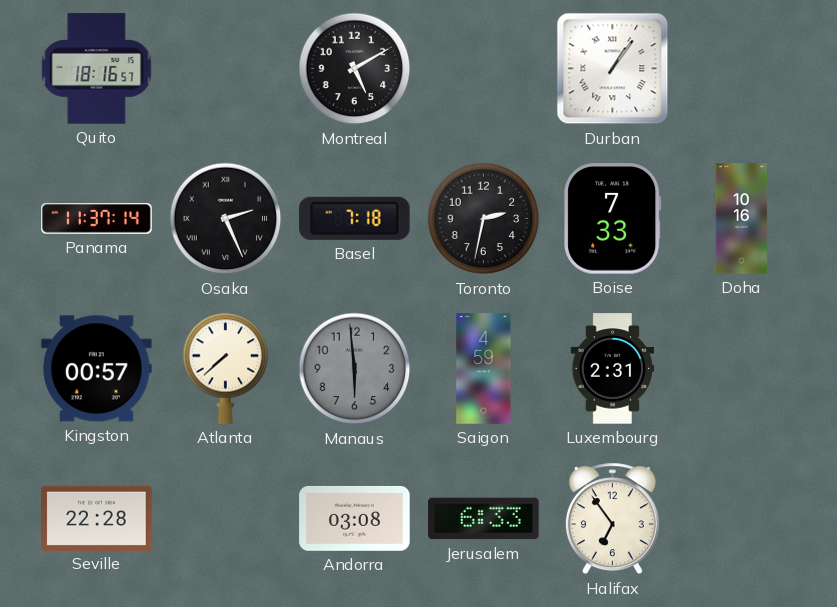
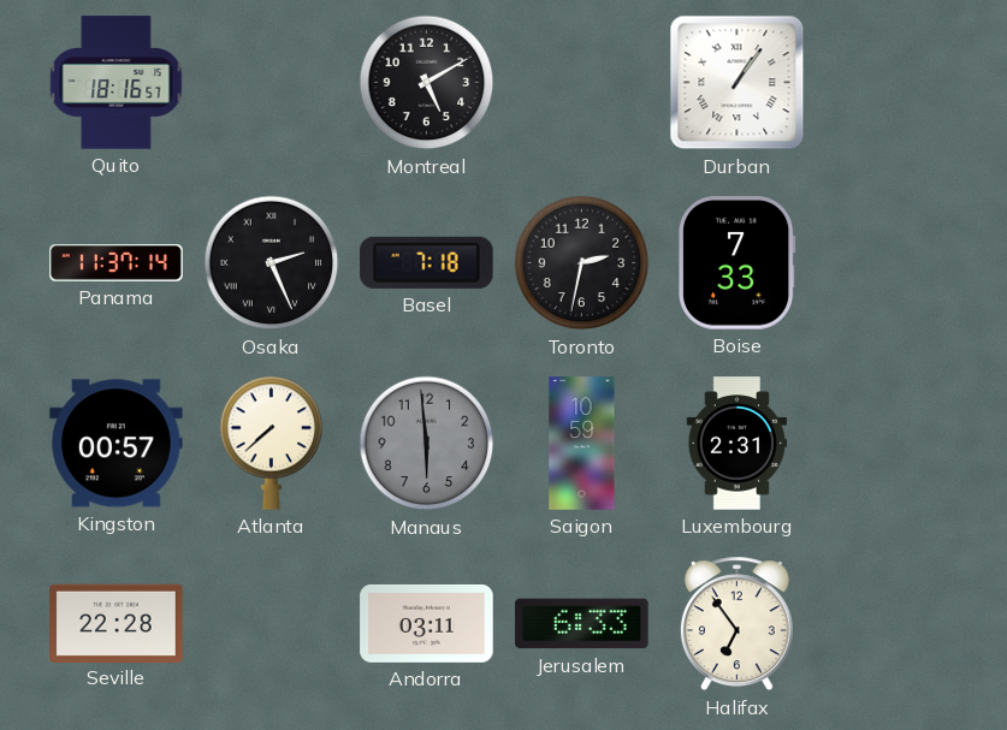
Doha: 10:16 -> none
Saigon: 4:59 -> 10:59
Andorra: 03:08 -> 03:11
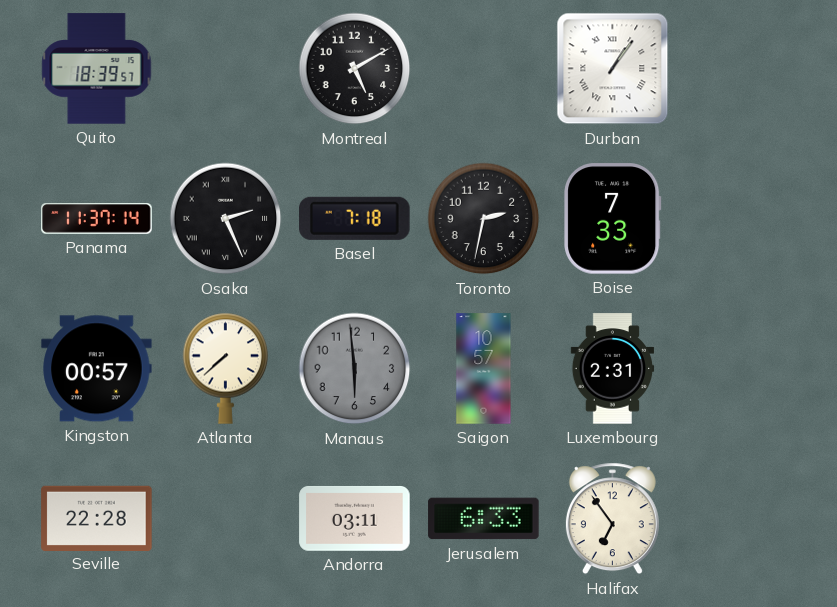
Quito: 18:16 -> 18:39
Saigon: 10:59 -> 10:57
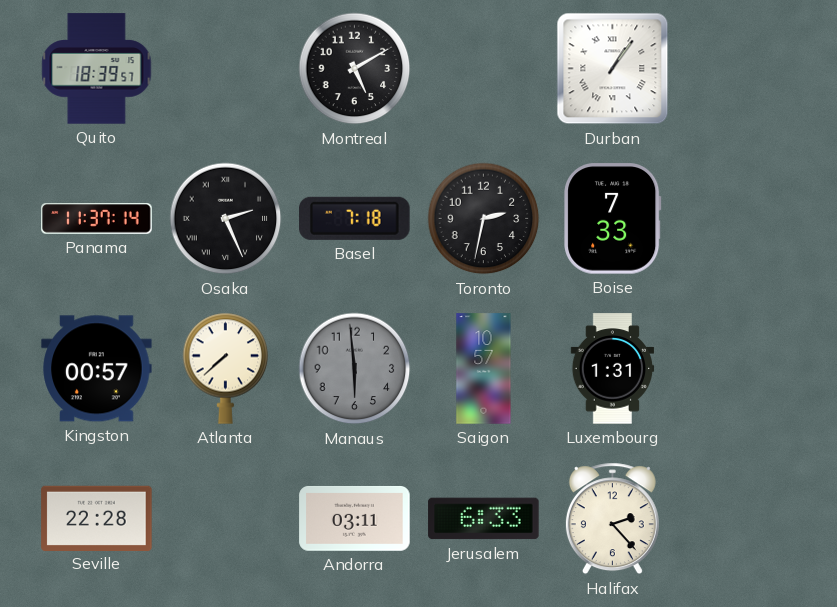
Luxembourg: 2:31 -> 1:31
Halifax: 6:54 -> 2:23
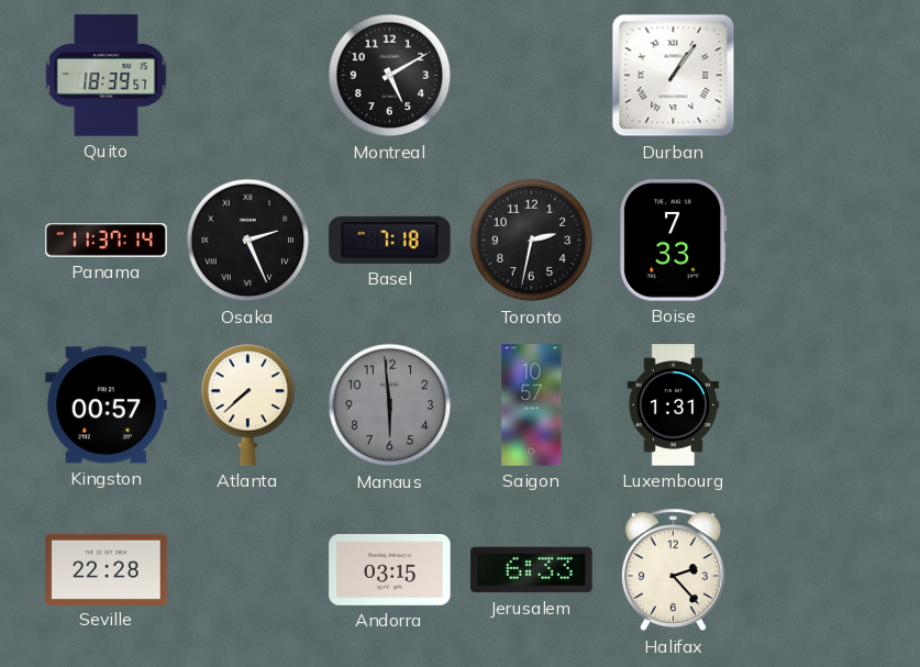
Andorra: 03:11 -> 03:15
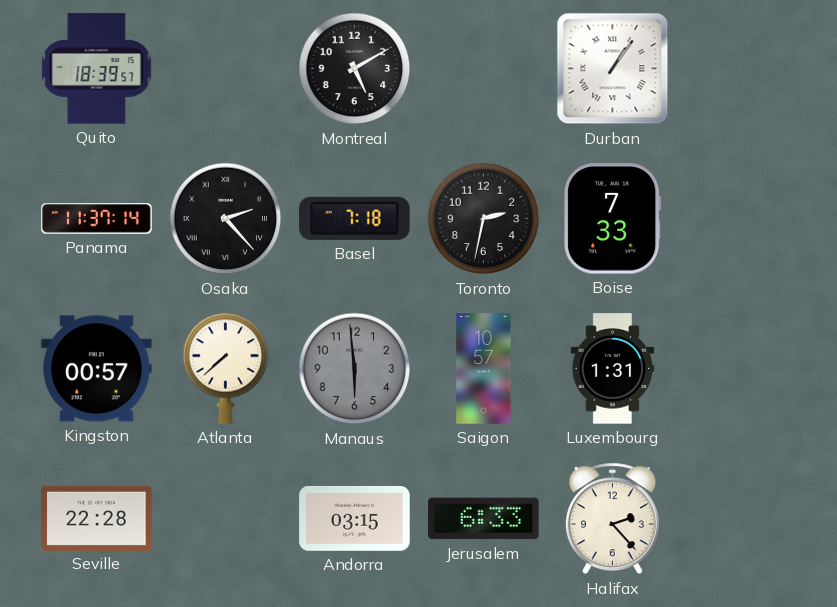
Osaka: 2:26 -> 2:23
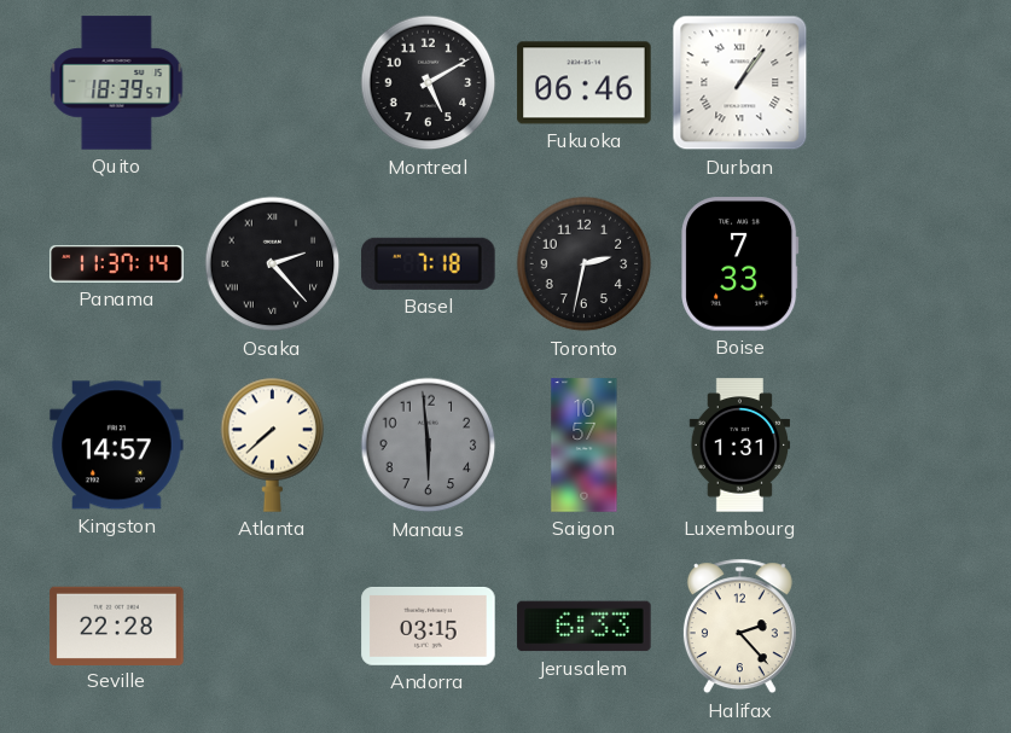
Fukuoka: none -> 06:46
Kingston: 00:57 -> 14:57
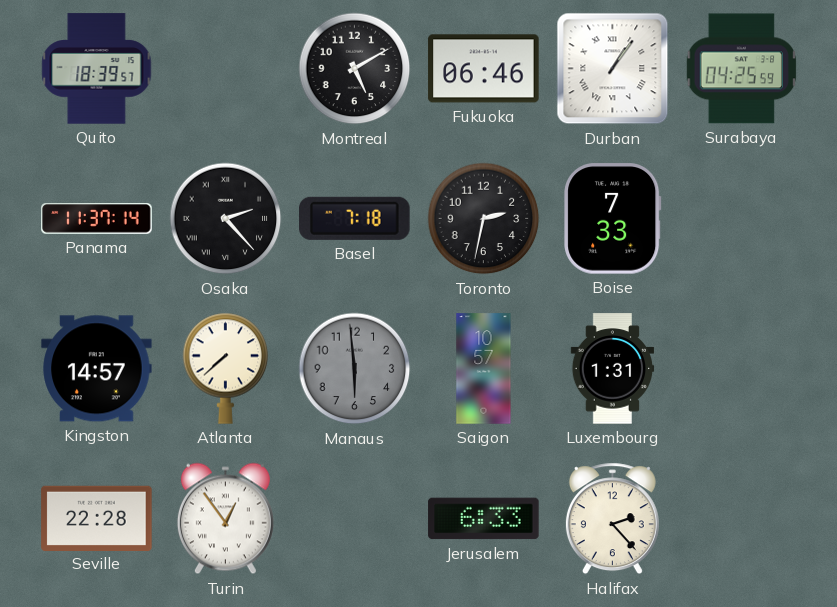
Surabaya: none -> 04:25
Turin: none -> 12:54
Andorra: 03:15 -> none
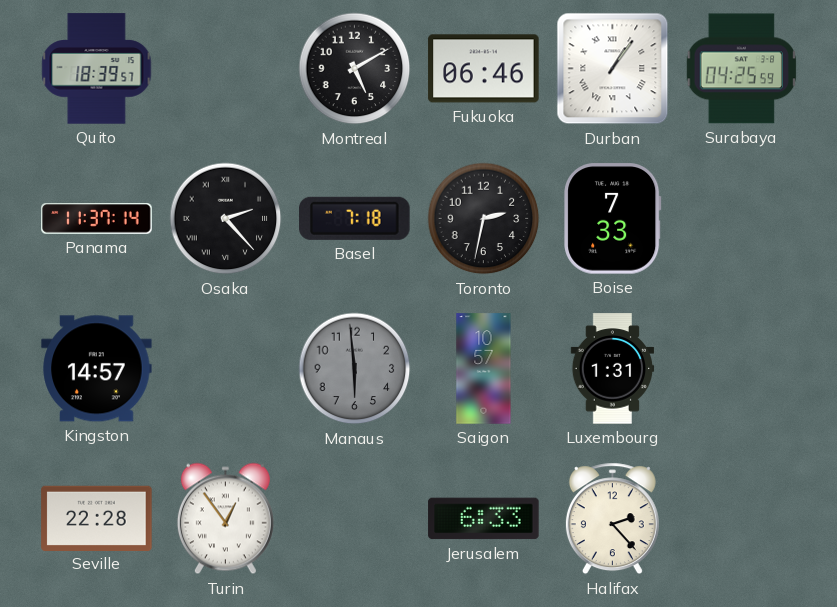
Atlanta: 7:38 -> none
